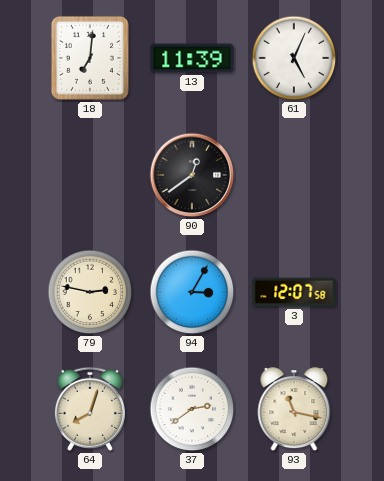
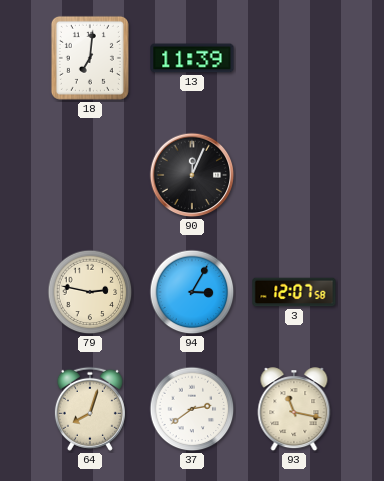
61: 5:04 -> none
90: 12:39 -> 12:04
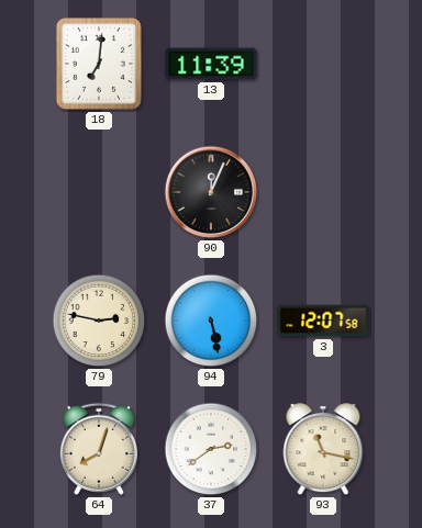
94: 3:05 -> 5:28
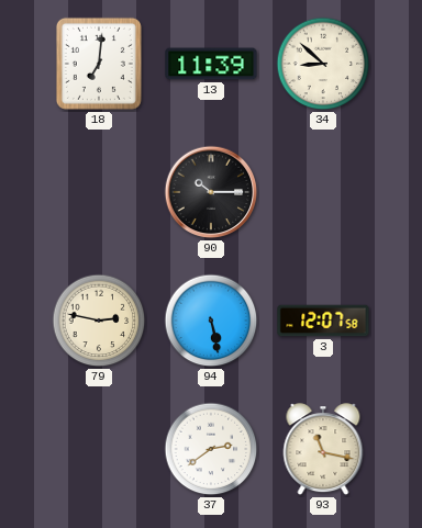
34: none -> 8:52
90: 12:04 -> 10:15
64: 8:03 -> none
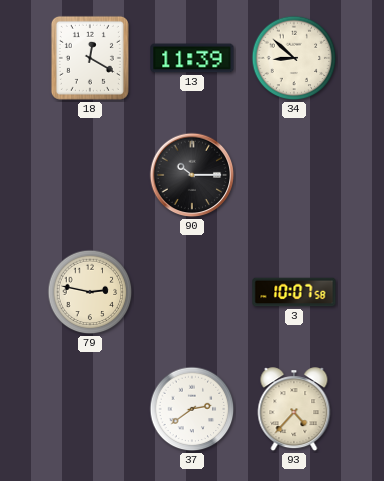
18: 7:01 -> 12:20
94: 5:28 -> none
3: 12:07 -> 10:07
93: 11:17 -> 4:37
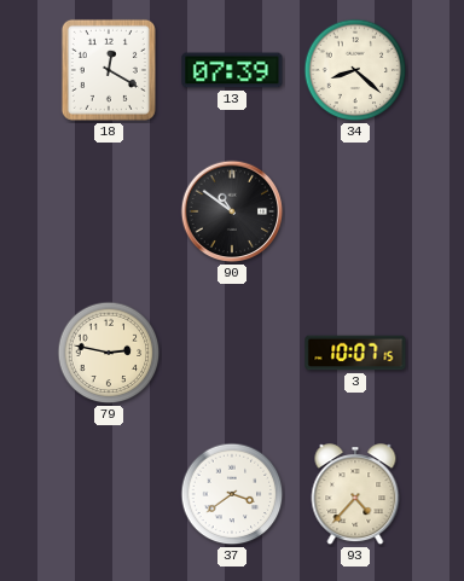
13: 11:39 -> 07:39
34: 8:52 -> 8:22
90: 10:15 -> 10:51
3: 10:07:58 -> 10:07:15
37: 2:39 -> 3:39
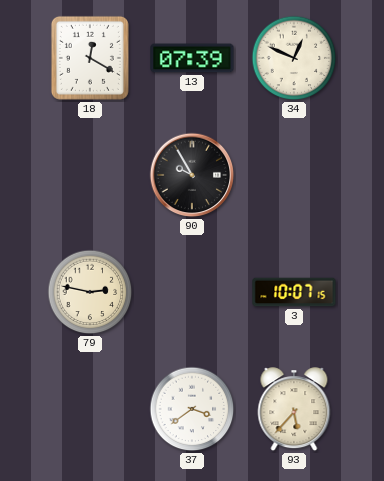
34: 8:22 -> 12:49
90: 10:51 -> 9:55
93: 4:37 -> 5:37
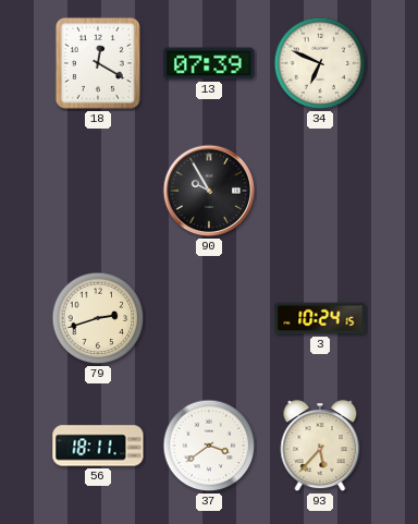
34: 12:49 -> 6:49
79: 2:47 -> 2:42
3: 10:07 -> 10:24
56: none -> 18:11
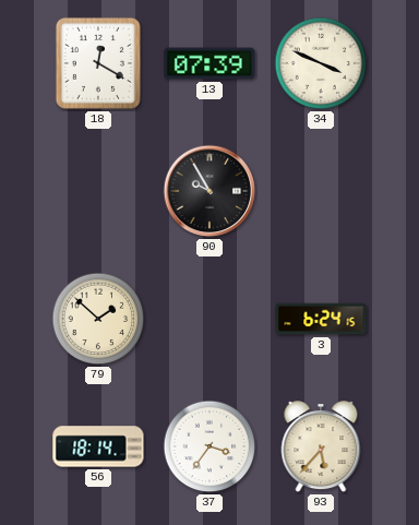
34: 6:49 -> 3:49
79: 2:42 -> 1:52
3: 10:24 -> 6:24
56: 18:11 -> 18:14
37: 3:39 -> 3:36
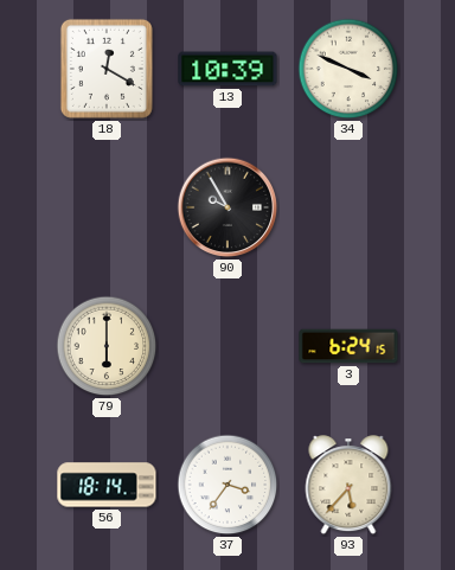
13: 07:39 -> 10:39
79: 1:52 -> 6:00
